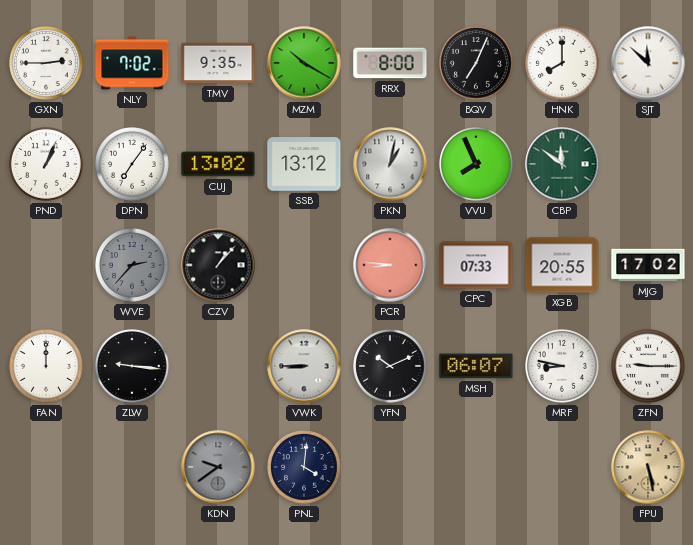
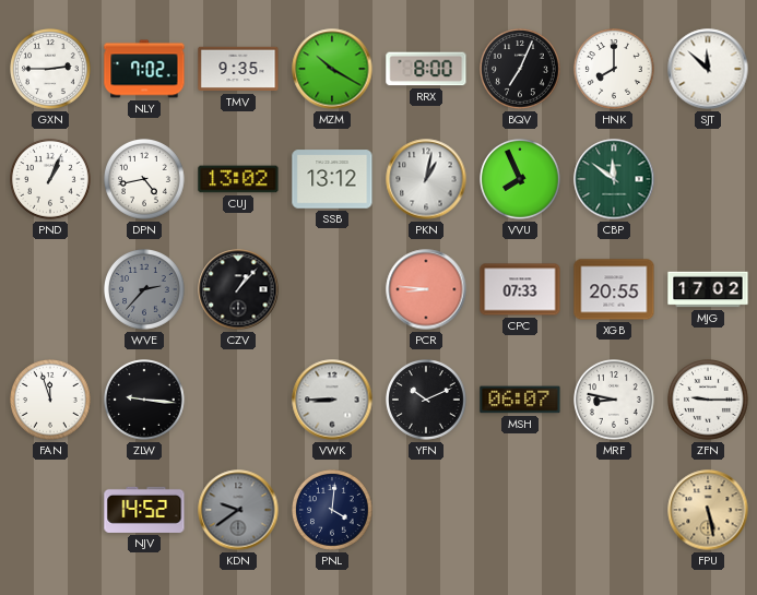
DPN: 7:06 -> 4:43
FAN: 12:00 -> 11:57
NJV: none -> 14:52
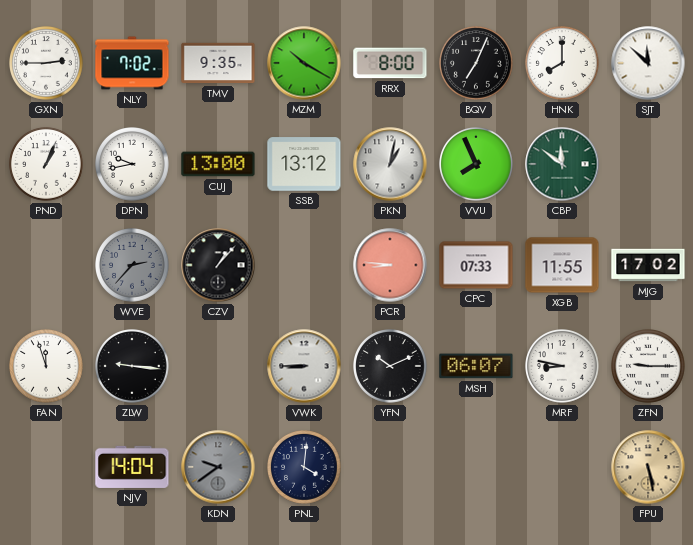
DPN: 4:43 -> 9:43
CUJ: 13:02 -> 13:00
XGB: 20:55 -> 11:55
NJV: 14:52 -> 14:04
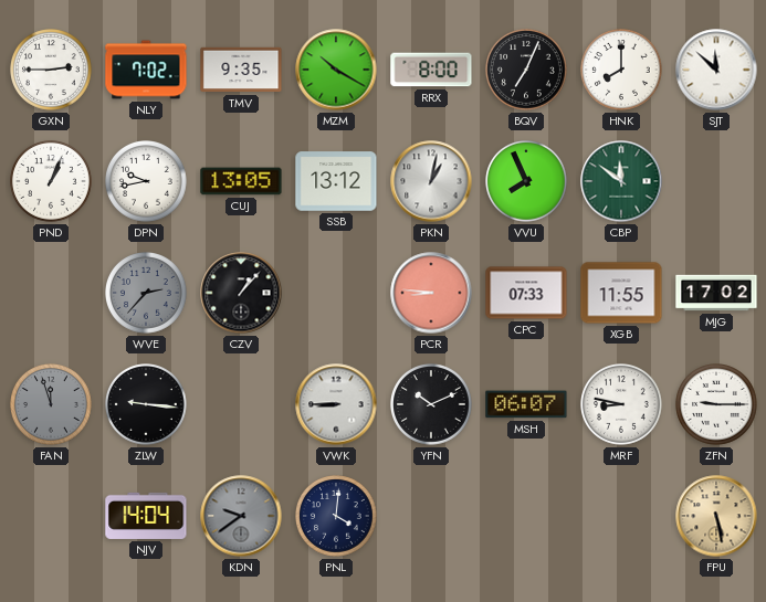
CUJ: 13:00 -> 13:05
FAN dial: white -> grey
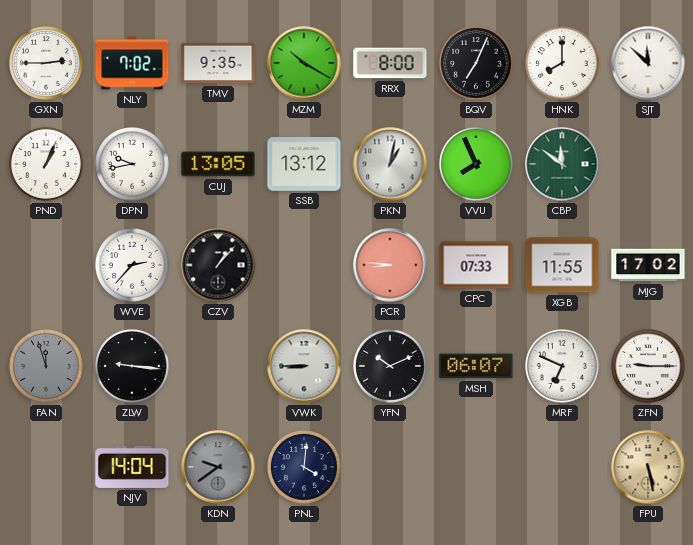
WVE dial: grey -> white
MRF: 8:47 -> 6:49
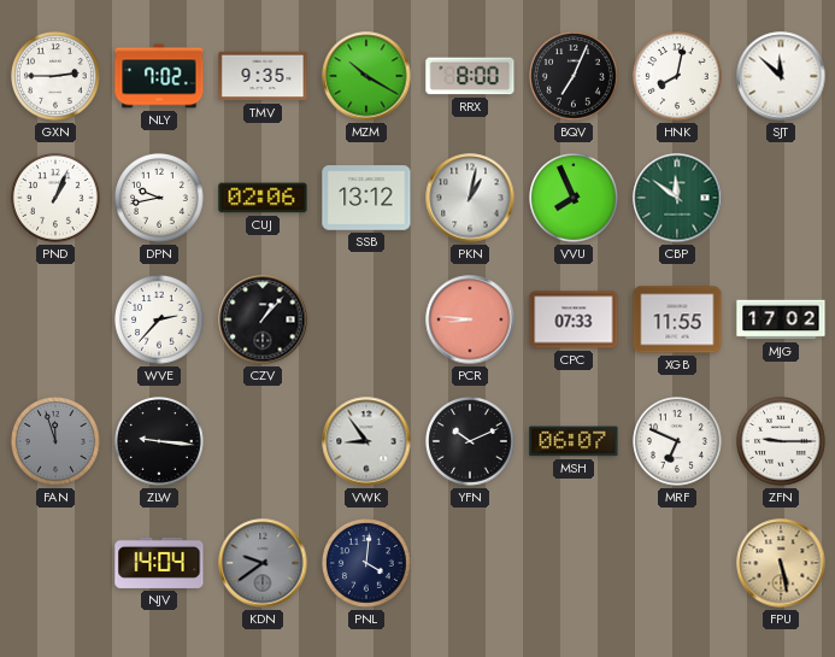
HNK: 8:00 -> 8:02
CUJ: 13:05 -> 02:06
VWK: 8:45 -> 8:54
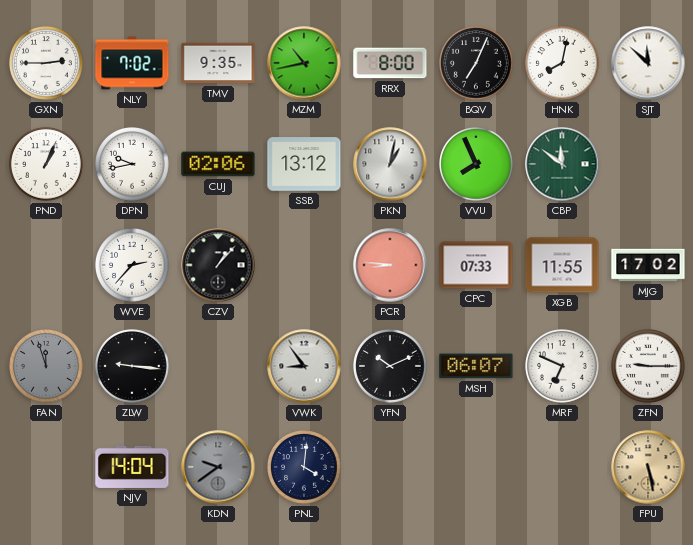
MZM: 10:20 -> 10:43
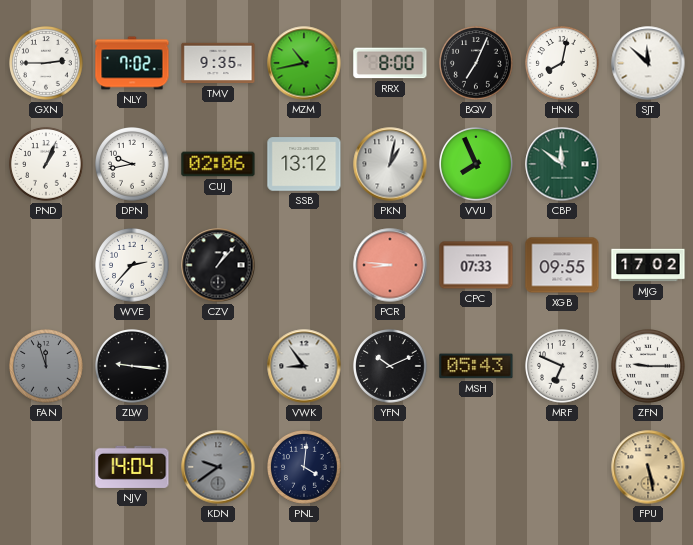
XGB: 11:55 -> 09:55
MSH: 06:07 -> 05:43
